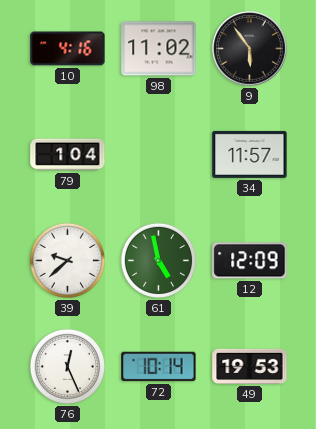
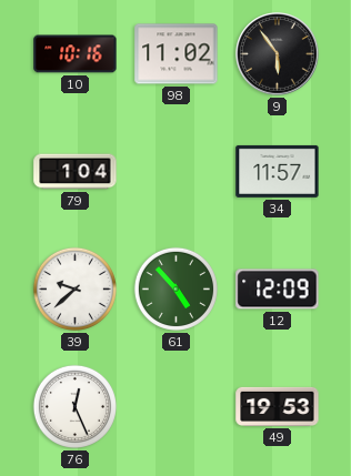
10: 4:16 -> 10:16
61: 4:58 -> 4:53
72: 10:14 -> none
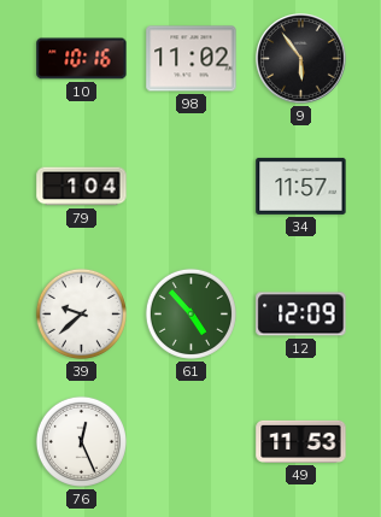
49: 19:53 -> 11:53
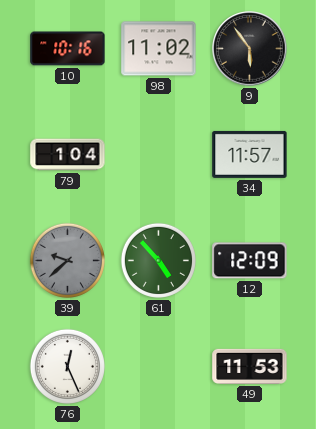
39 dial: white -> grey
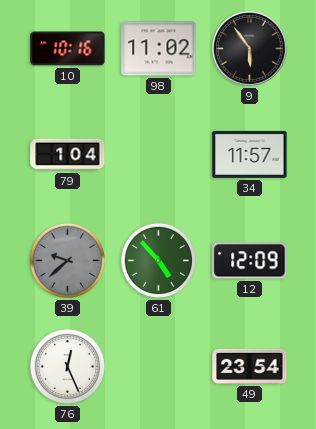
49: 11:53 -> 23:54
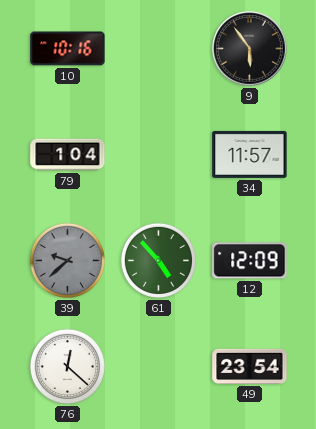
98: 11:02 -> none
76: 12:26 -> 12:22
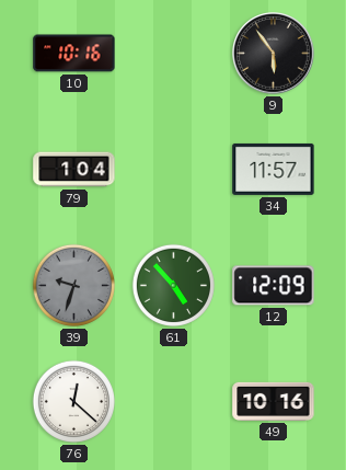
39: 9:38 -> 9:33
49: 23:54 -> 10:16
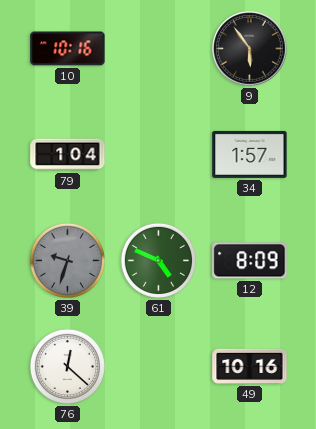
34: 11:57 -> 1:57
61: 4:53 -> 4:49
12: 12:09 -> 8:09
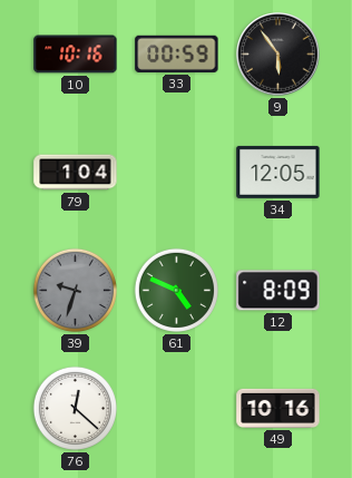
33: none -> 00:59
34: 1:57 -> 12:05
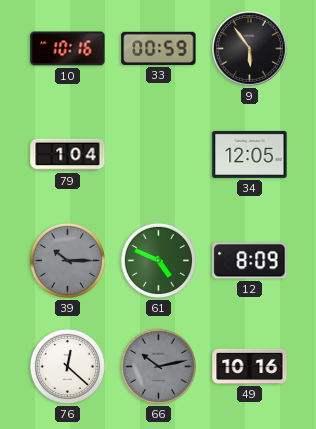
39: 9:33 -> 10:15
66: none -> 10:13
